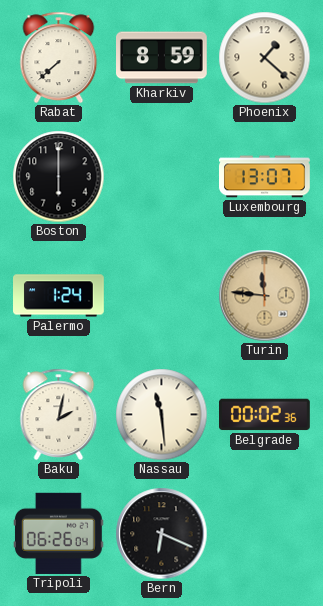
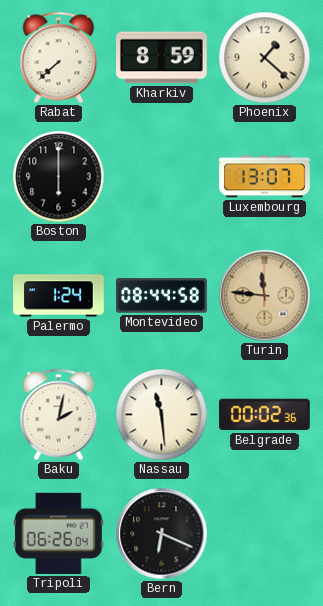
Montevideo: none -> 08:44
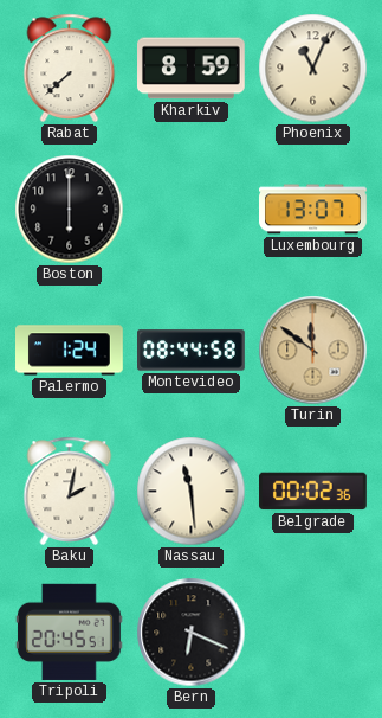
Phoenix: 1:22 -> 11:04
Turin: 11:46 -> 11:51
Tripoli: 06:26 -> 20:45
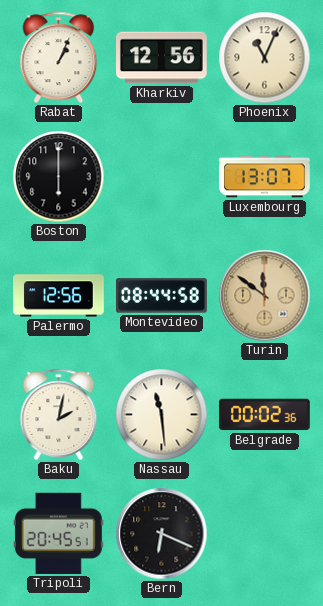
Rabat: 7:38 -> 1:04
Kharkiv: 8:59 -> 12:56
Palermo: 1:24 -> 12:56
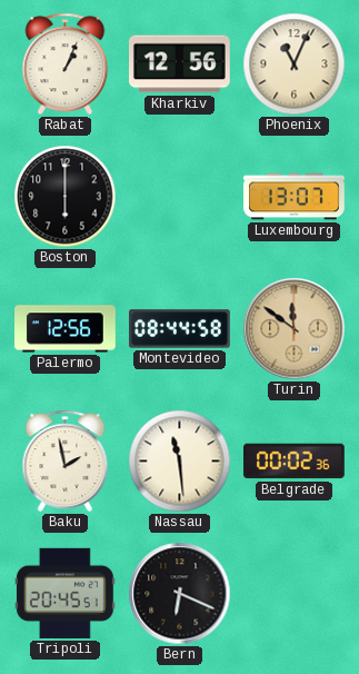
Baku: 2:02 -> 1:58
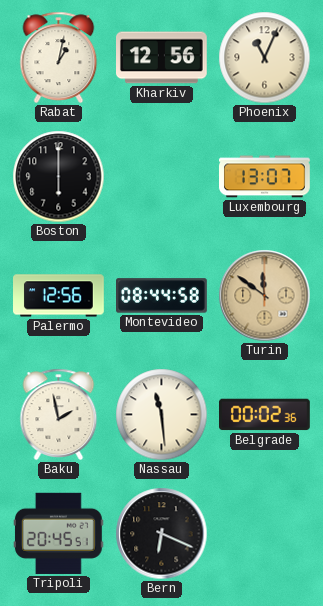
Rabat: 1:04 -> 1:02
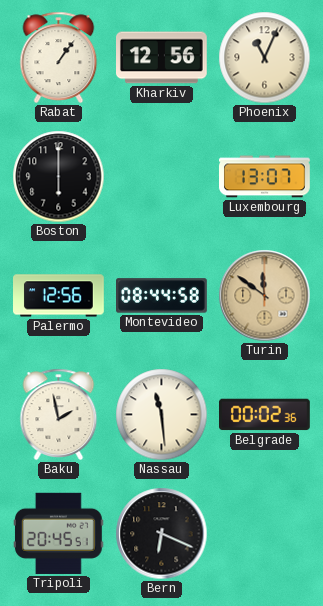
Rabat: 1:02 -> 1:06
